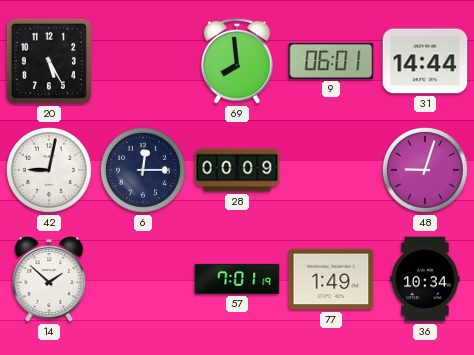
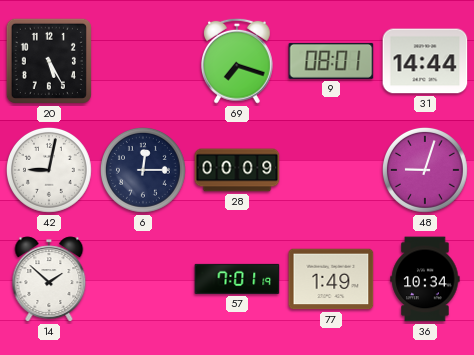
69: 7:59 -> 7:18
9: 06:01 -> 08:01
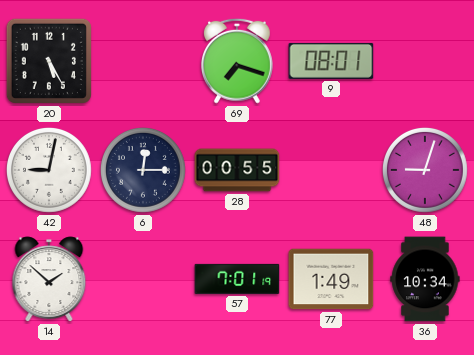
31: 14:44 -> none
28: 00:09 -> 00:55
